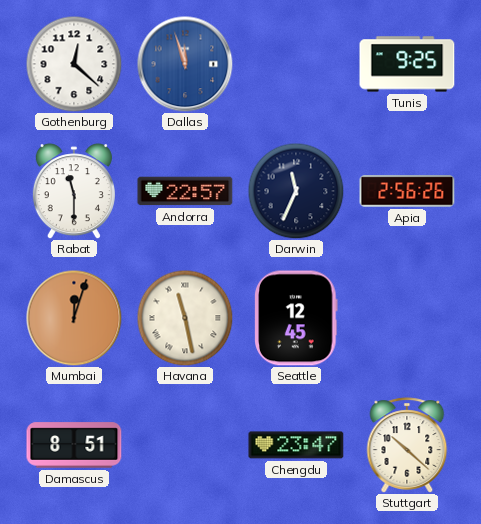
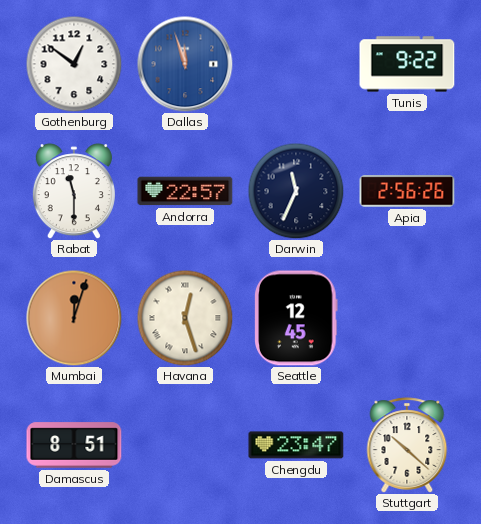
Gothenburg: 12:22 -> 12:51
Tunis: 9:25 -> 9:22
Havana: 11:28 -> 12:27
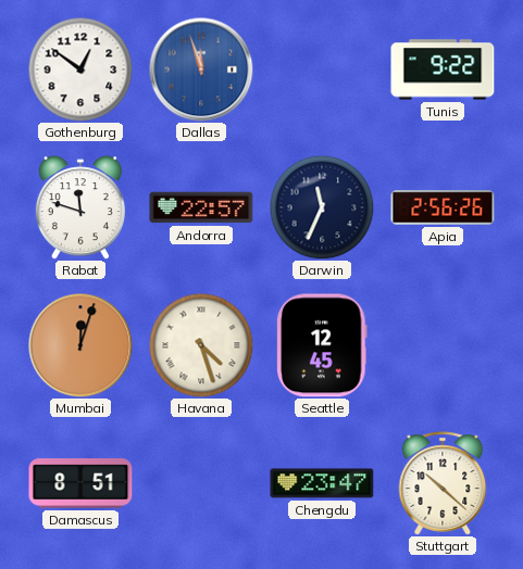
Rabat: 11:30 -> 11:48
Havana: 12:27 -> 4:27
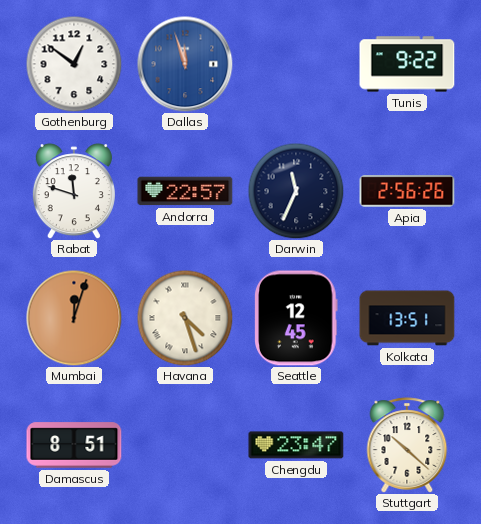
Kolkata: none -> 13:51
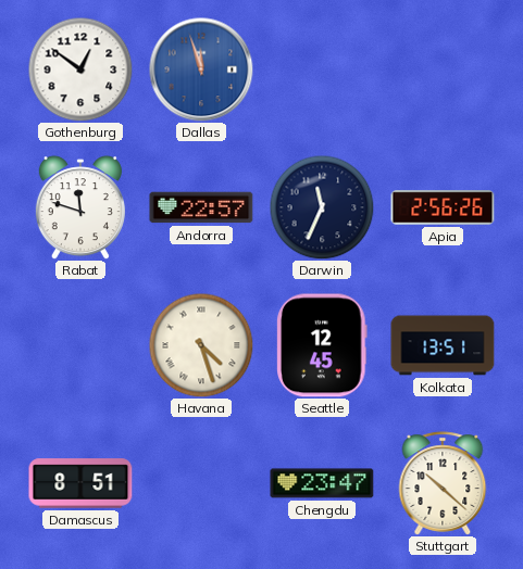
Tunis: 9:22 -> none
Mumbai: 12:03 -> none
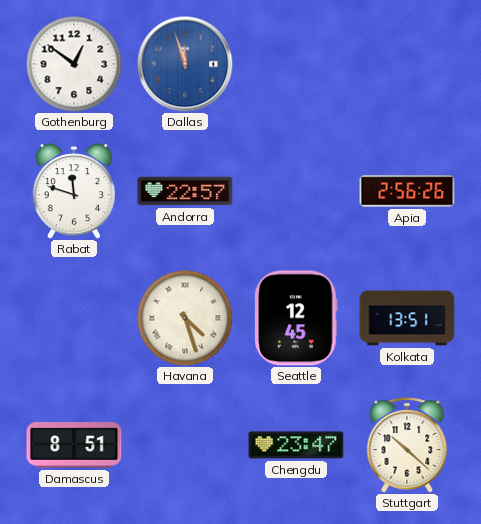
Darwin: 11:34 -> none
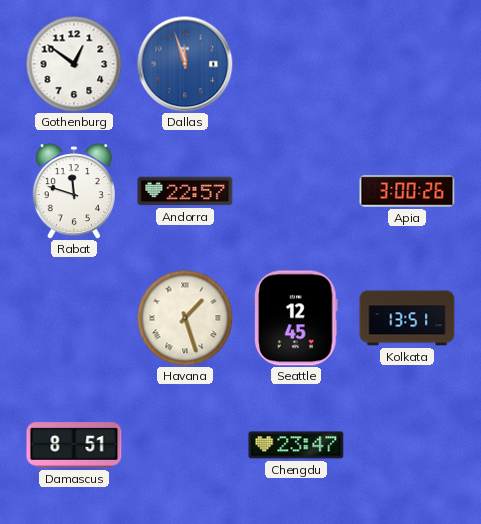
Apia: 2:56 -> 3:00
Havana: 4:27 -> 1:27
Stuttgart: 10:22 -> none
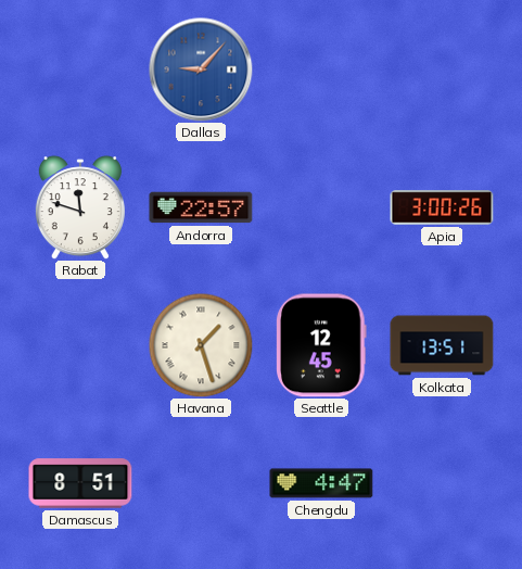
Gothenburg: 12:51 -> none
Dallas: 11:57 -> 9:07
Chengdu: 23:47 -> 4:47
